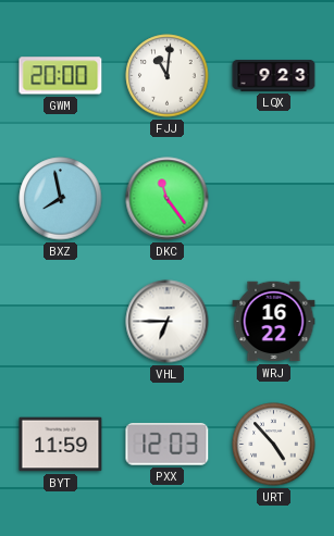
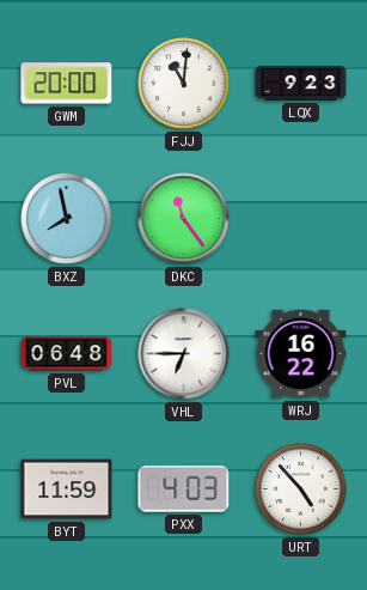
PVL: none -> 06:48
PXX: 12:03 -> 4:03
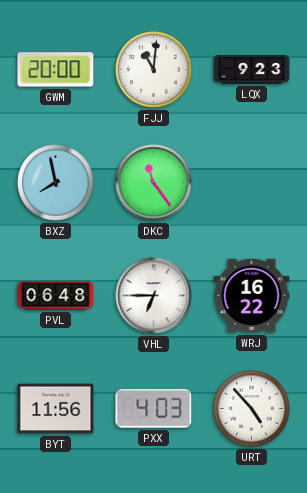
BYT: 11:59 -> 11:56
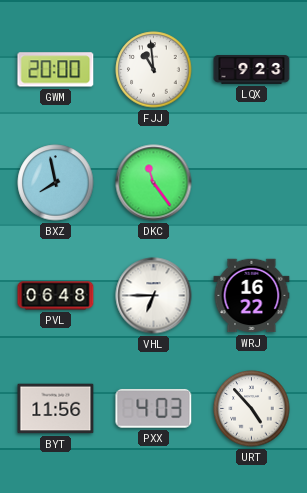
FJJ: 11:01 -> 10:59
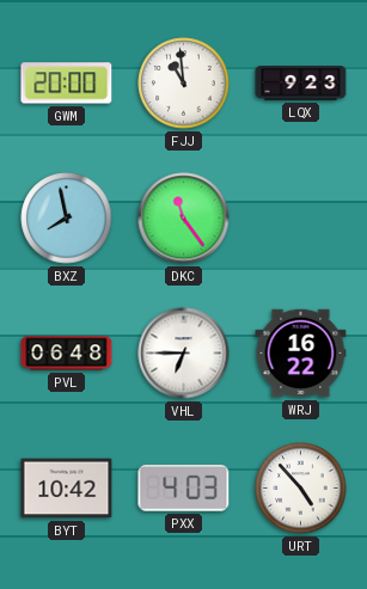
BYT: 11:56 -> 10:42
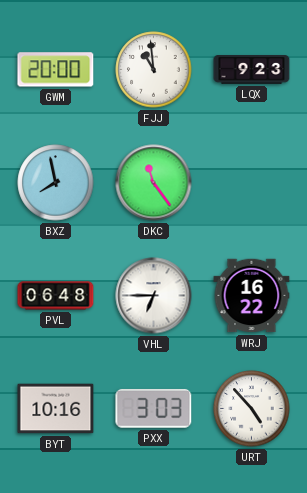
BYT: 10:42 -> 10:16
PXX: 4:03 -> 3:03
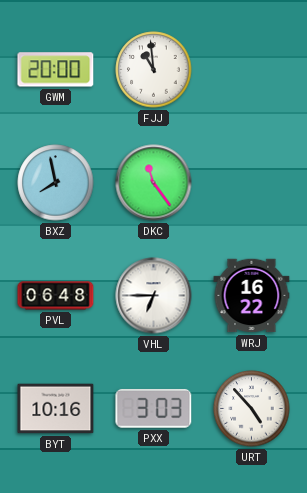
LQX: 9:23 -> none
